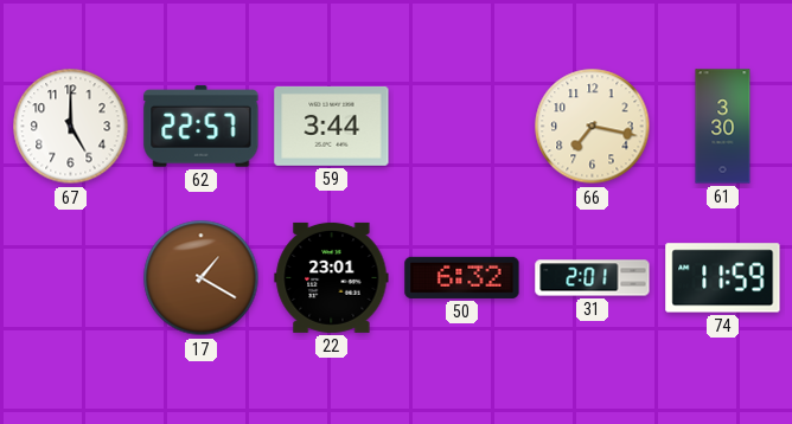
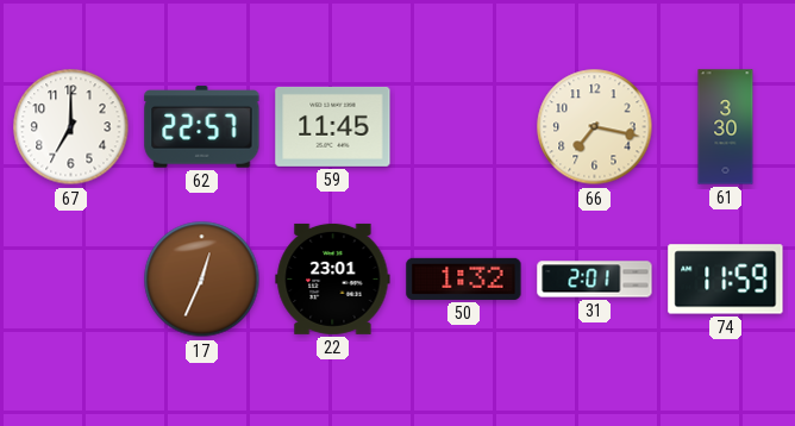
67: 5:00 -> 7:00
59: 3:44 -> 11:45
17: 1:20 -> 12:34
50: 6:32 -> 1:32
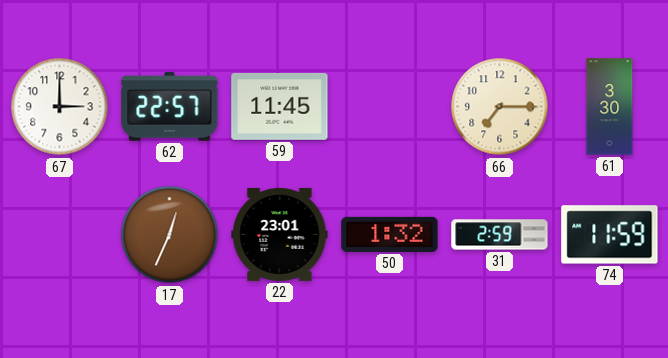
67: 7:00 -> 3:00
66: 7:17 -> 7:15
31: 2:01 -> 2:59
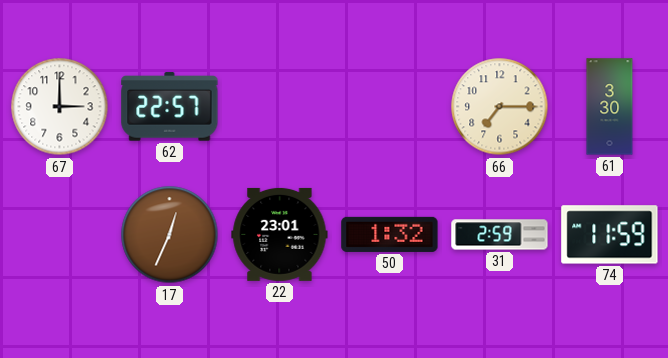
59: 11:45 -> none
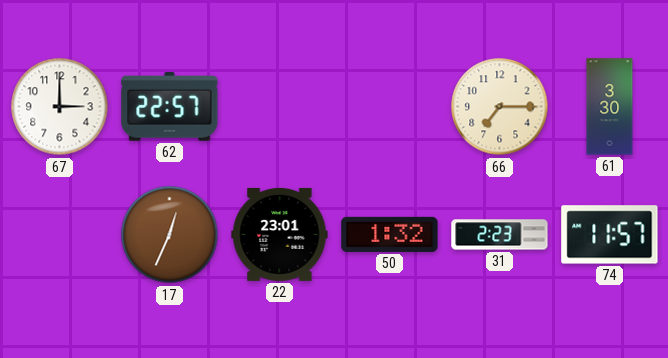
31: 2:59 -> 2:23
74: 11:59 -> 11:57
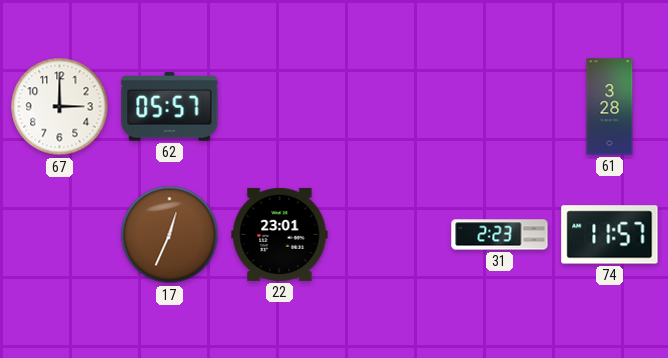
62: 22:57 -> 05:57
66: 7:15 -> none
61: 3:30 -> 3:28
50: 1:32 -> none
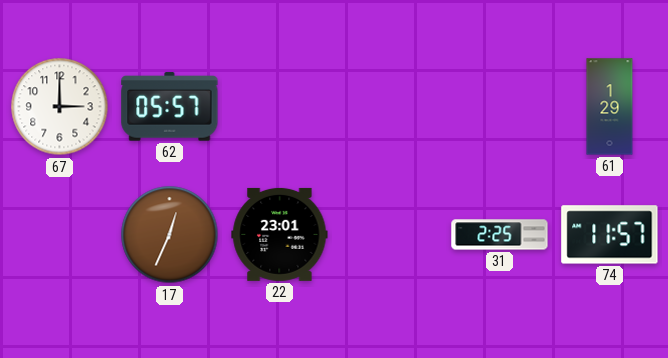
61: 3:28 -> 1:29
31: 2:23 -> 2:25
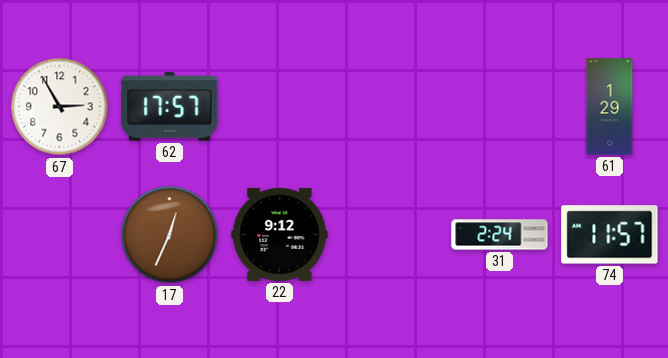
67: 3:00 -> 2:55
62: 05:57 -> 17:57
22: 23:01 -> 9:12
31: 2:25 -> 2:24
